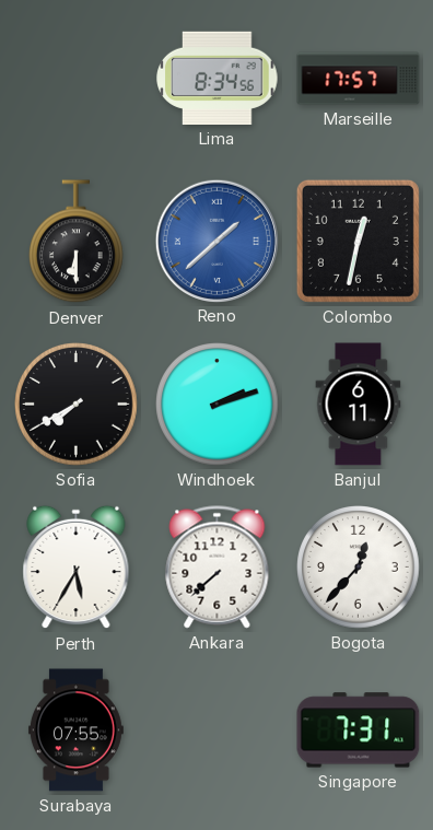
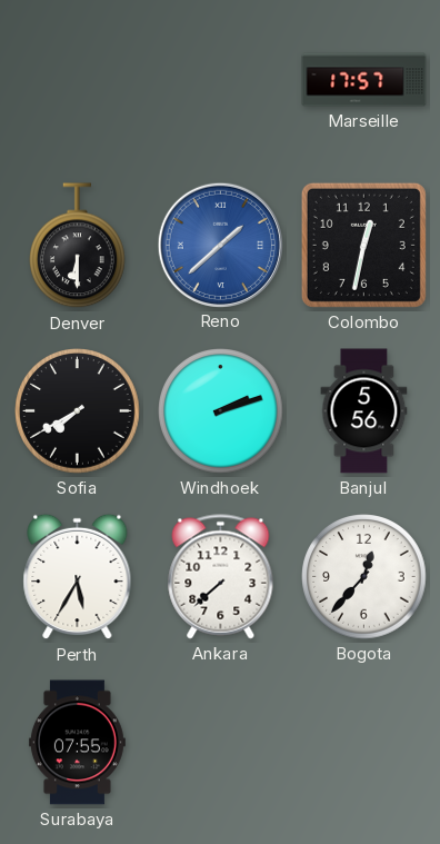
Lima: 8:34 -> none
Banjul: 6:11 -> 5:56
Singapore: 7:31 -> none
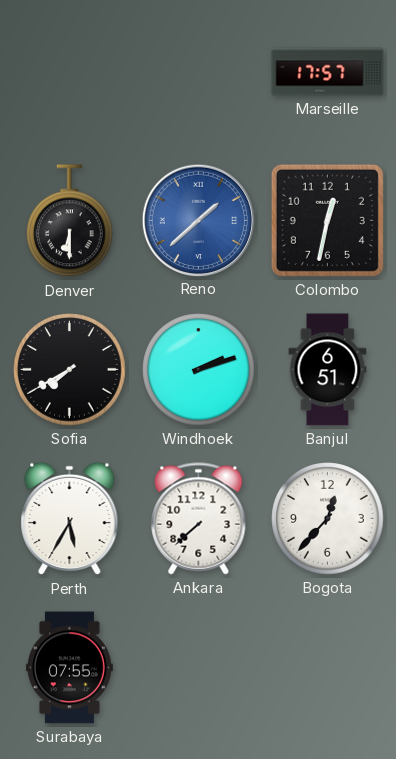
Banjul: 5:56 -> 6:51
